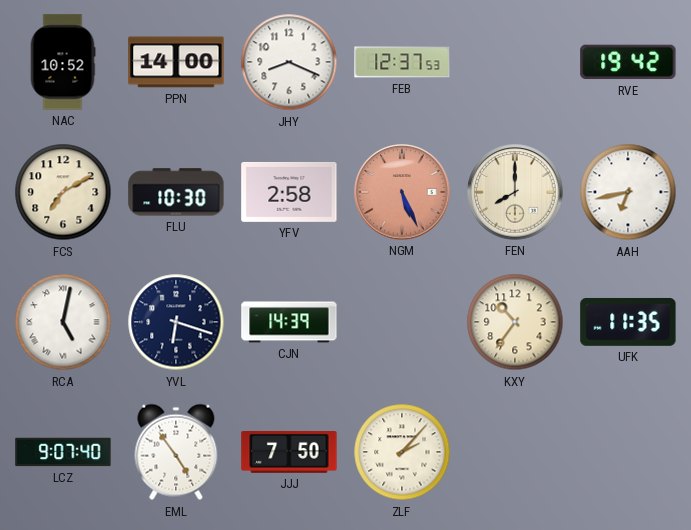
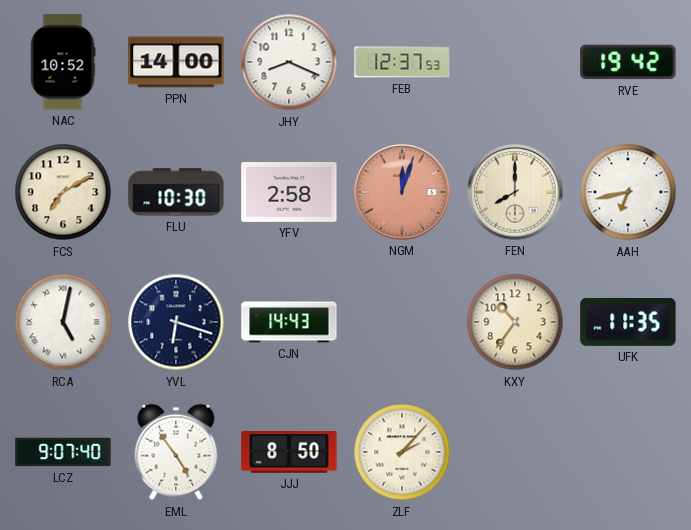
NGM: 5:26 -> 12:03
CJN: 14:39 -> 14:43
JJJ: 7:50 -> 8:50
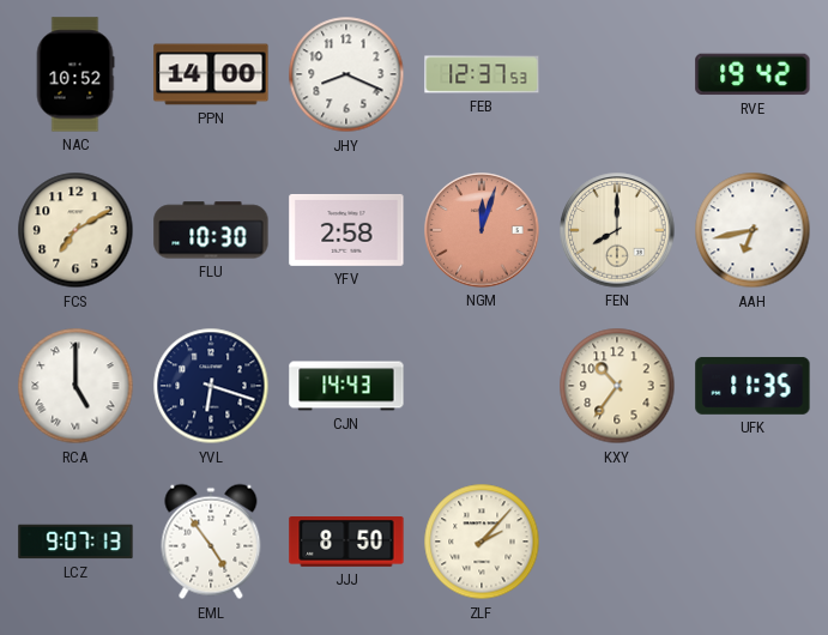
RCA: 5:02 -> 5:00
LCZ: 9:07:40 -> 9:07:13
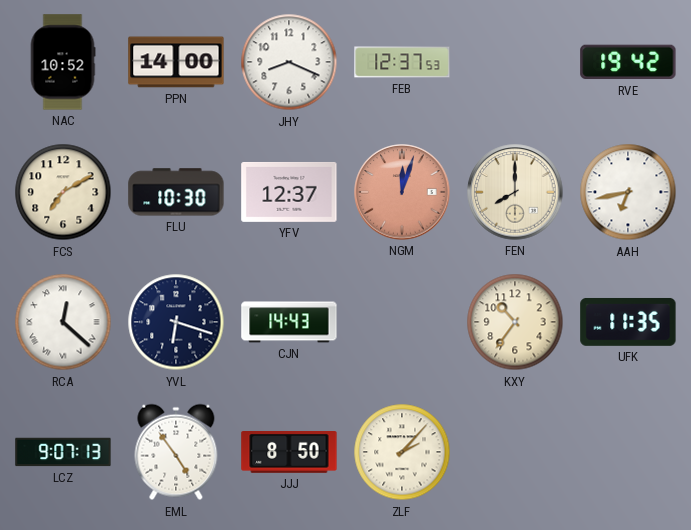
YFV: 2:58 -> 12:37
RCA: 5:00 -> 12:22
